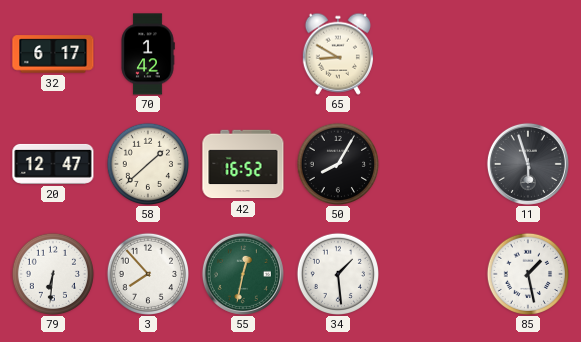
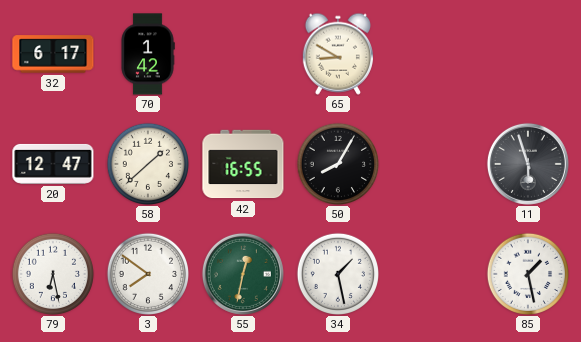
42: 16:52 -> 16:55
79: 6:31 -> 6:28
3: 7:53 -> 7:51
34: 1:29 -> 1:28
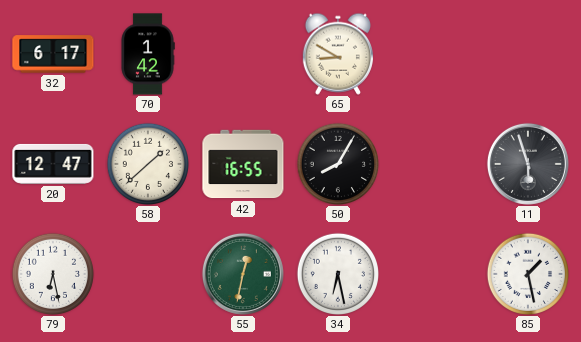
3: 7:51 -> none
34: 1:28 -> 6:28
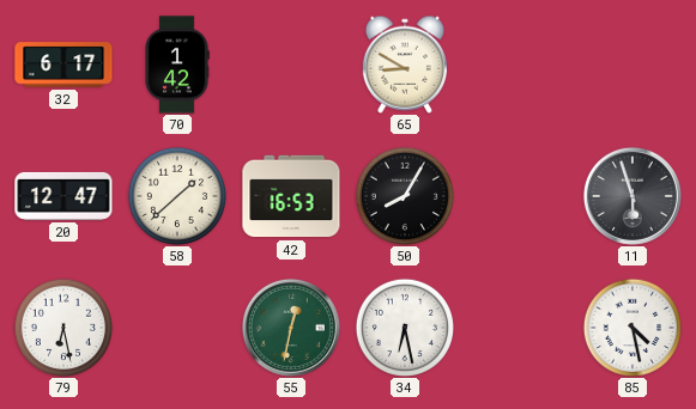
42: 16:55 -> 16:53
85: 1:28 -> 4:28
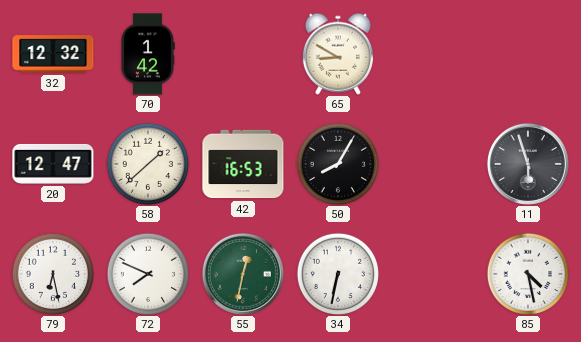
32: 6:17 -> 12:32
72: none -> 7:49
34: 6:28 -> 6:32
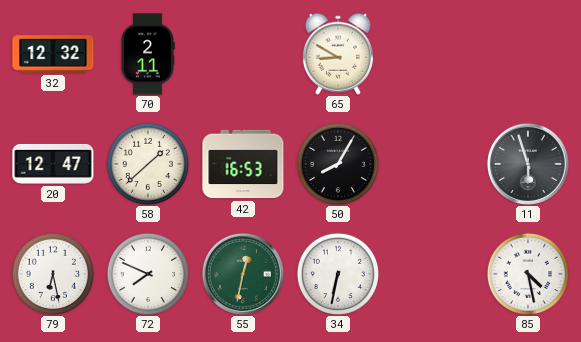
70: 1:42 -> 2:11
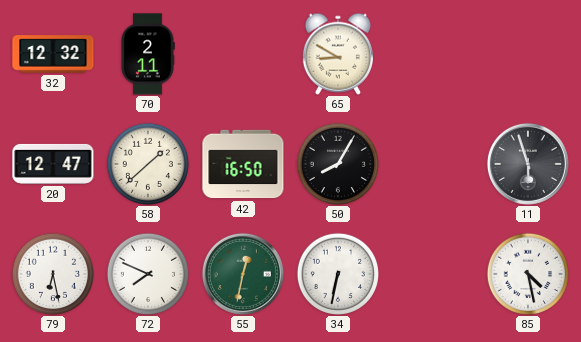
42: 16:53 -> 16:50
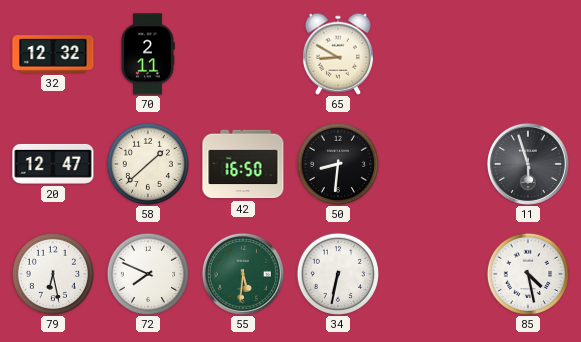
50: 8:05 -> 8:31
55: 12:32 -> 5:31
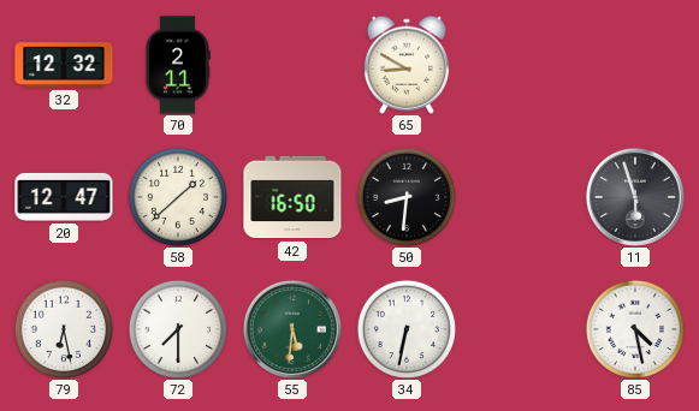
72: 7:49 -> 7:30
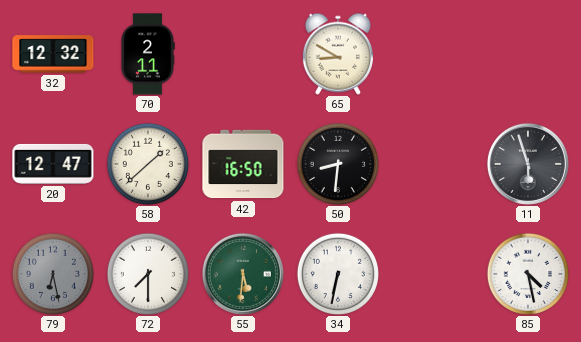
79 dial: white -> grey
